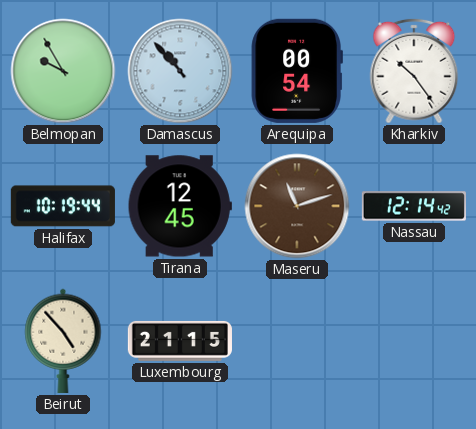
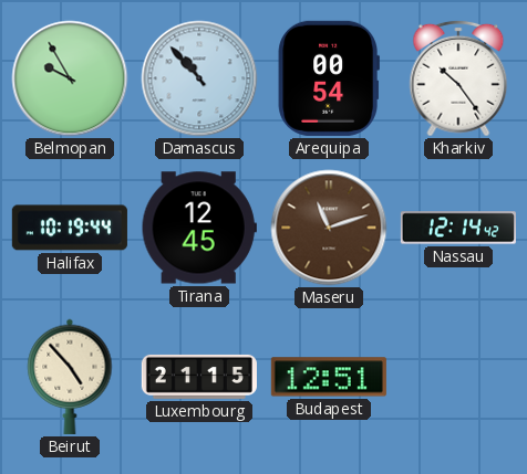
Budapest: none -> 12:51
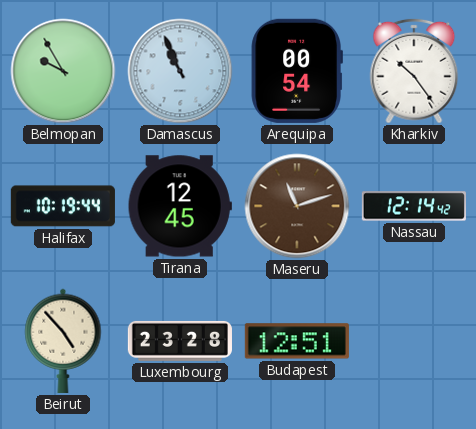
Damascus: 10:53 -> 10:56
Luxembourg: 21:15 -> 23:28
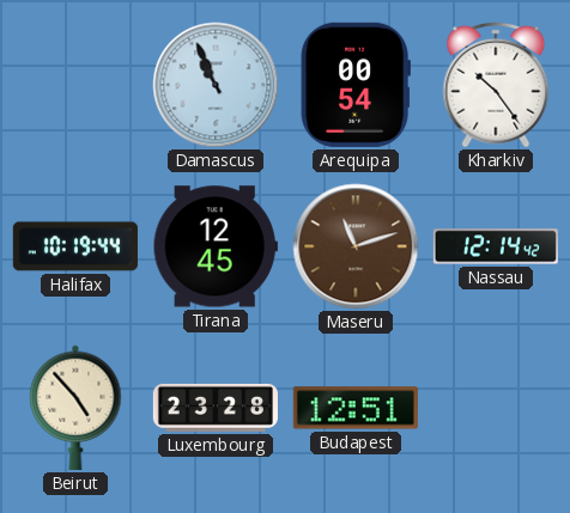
Belmopan: 9:55 -> none
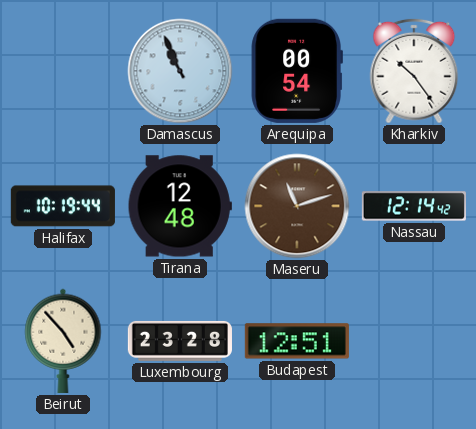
Tirana: 12:45 -> 12:48
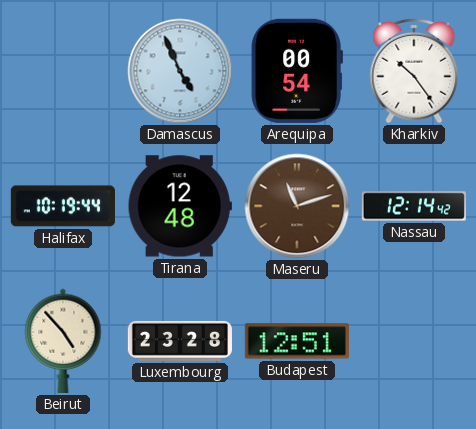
Damascus: 10:56 -> 4:56
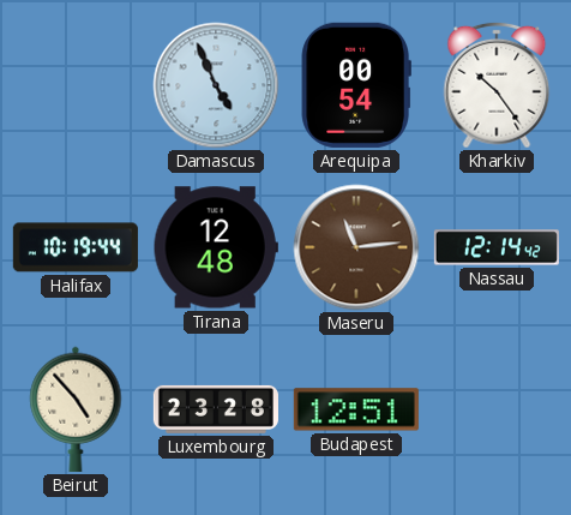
Maseru: 11:12 -> 11:14
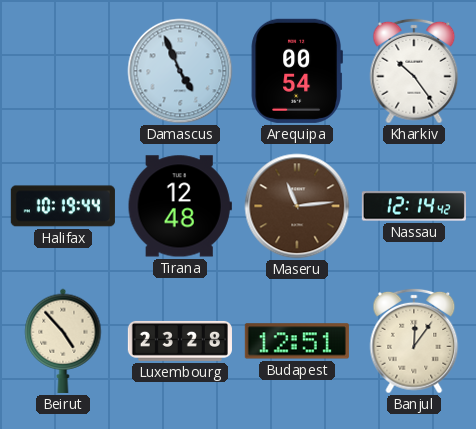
Banjul: none -> 12:06
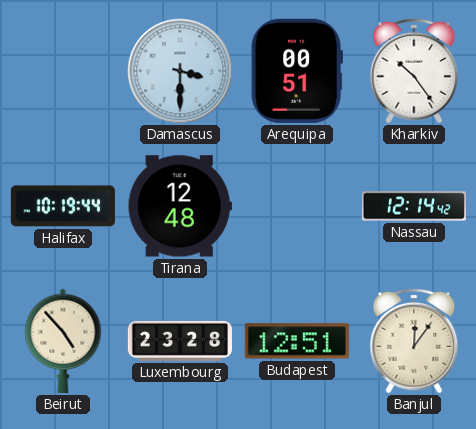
Damascus: 4:56 -> 3:30
Arequipa: 00:54 -> 00:51
Maseru: 11:14 -> none
